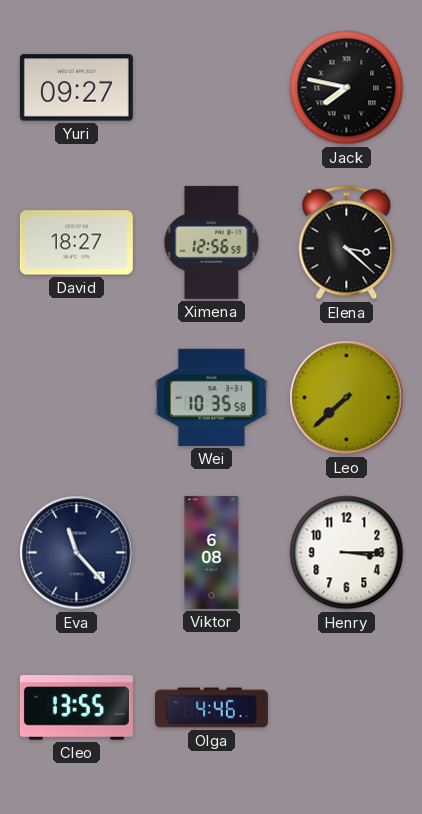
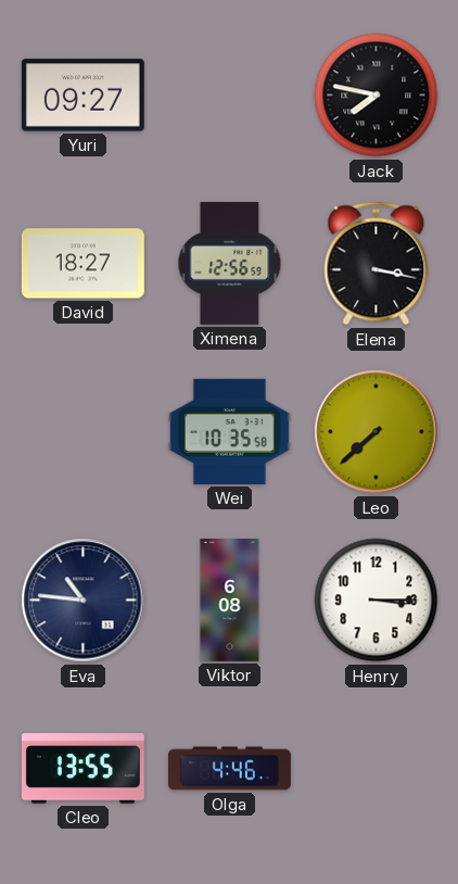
Elena: 3:22 -> 3:17
Eva: 11:23 -> 10:46
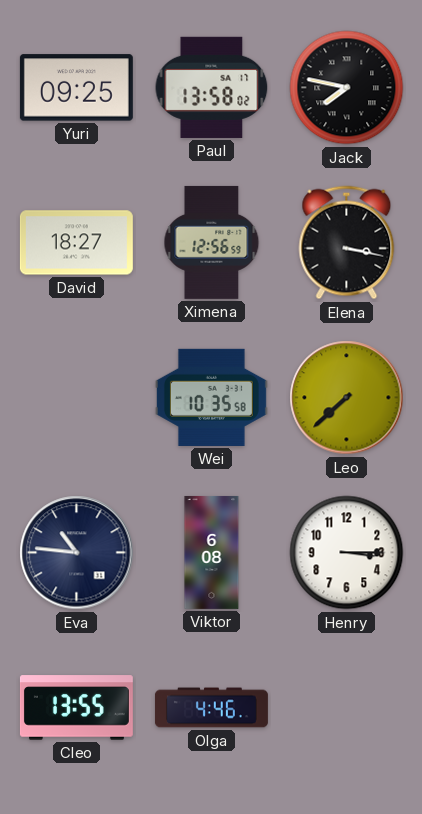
Yuri: 09:27 -> 09:25
Paul: none -> 13:58
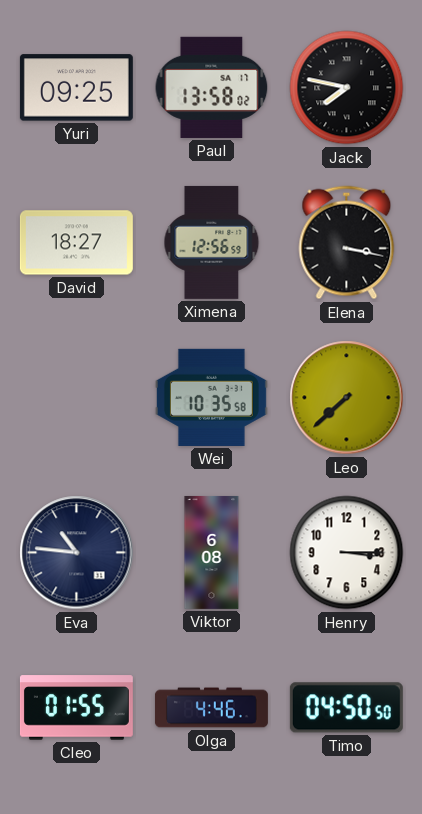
Cleo: 13:55 -> 01:55
Timo: none -> 04:50
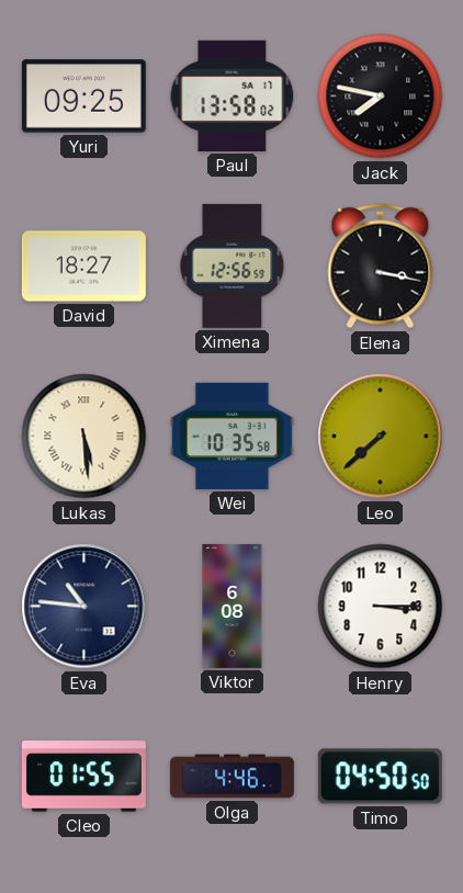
Lukas: none -> 5:29
